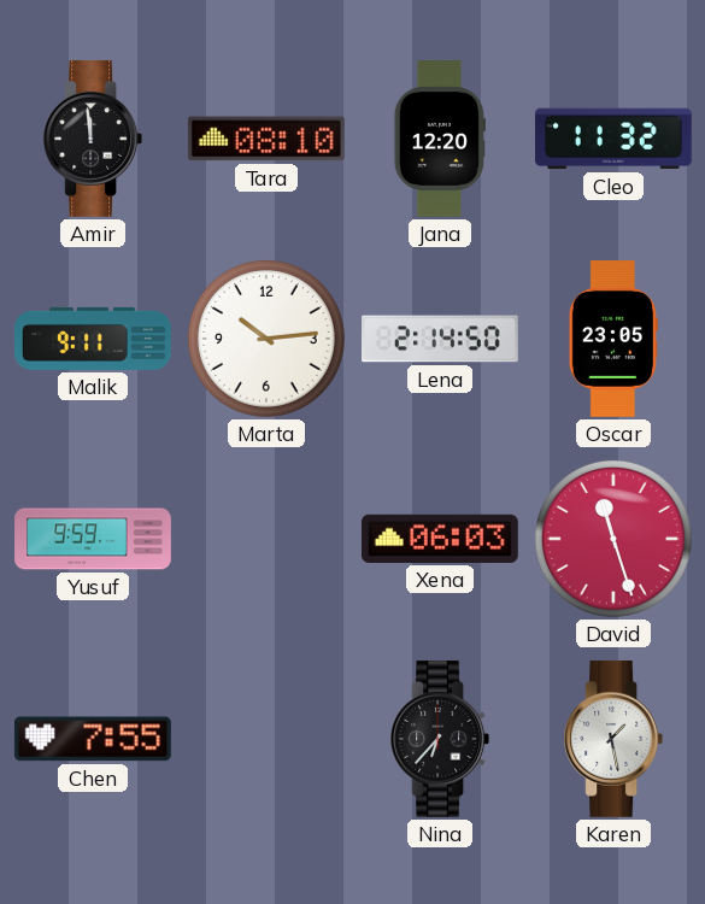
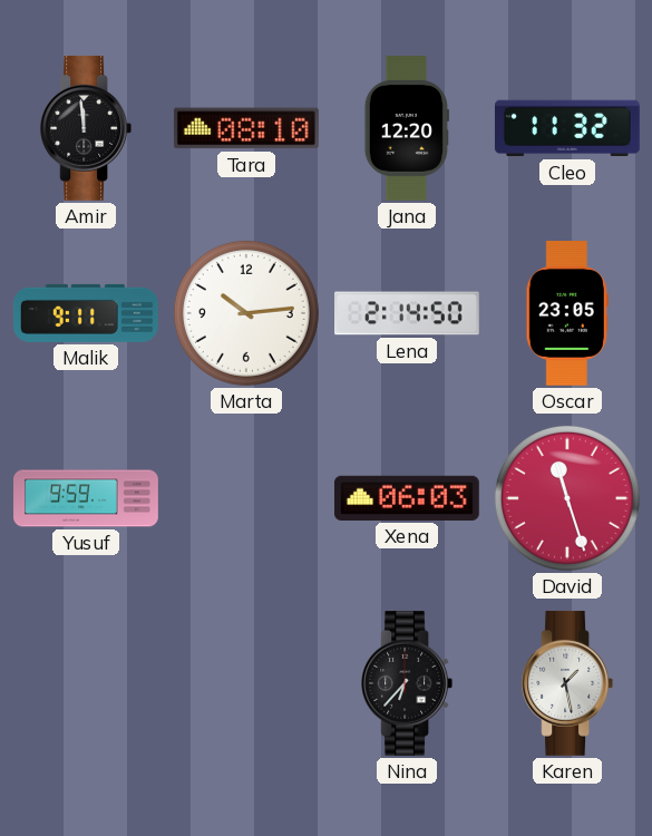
Chen: 7:55 -> none
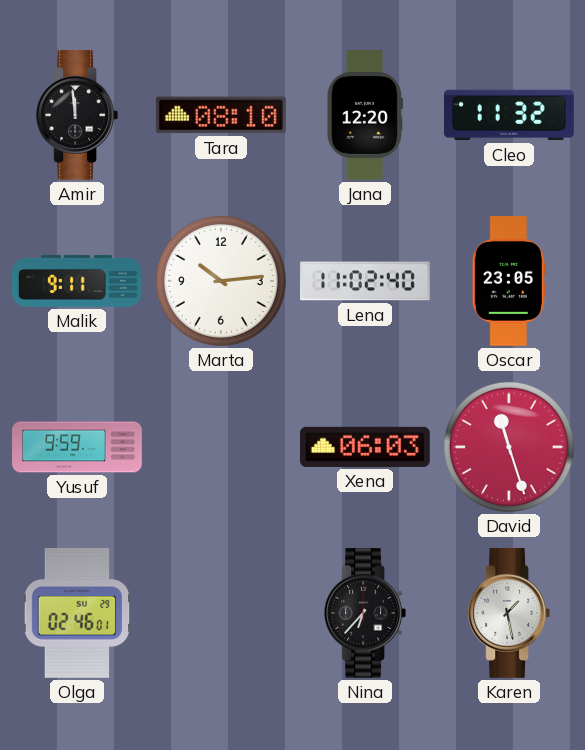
Lena: 2:14 -> 11:02
Olga: none -> 02:46
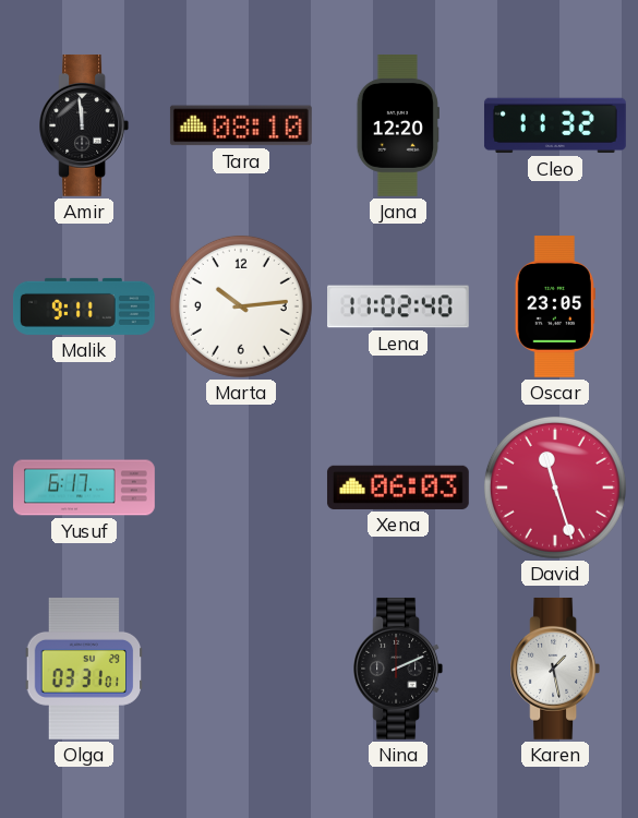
Yusuf: 9:59 -> 6:17
Olga: 02:46 -> 03:31
Nina: 6:37 -> 2:11
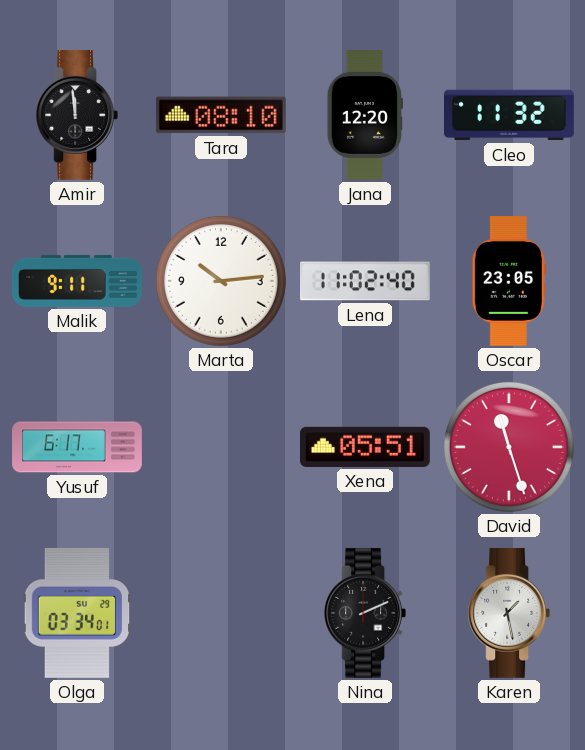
Xena: 06:03 -> 05:51
Olga: 03:31 -> 03:34
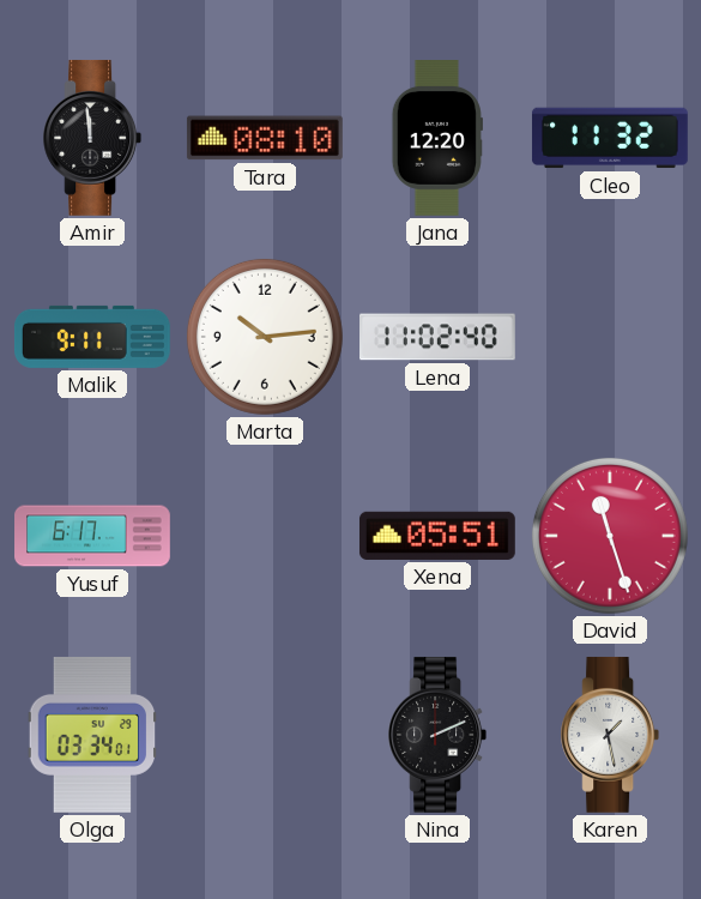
Oscar: 23:05 -> none
